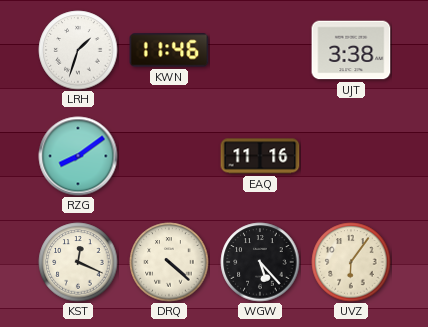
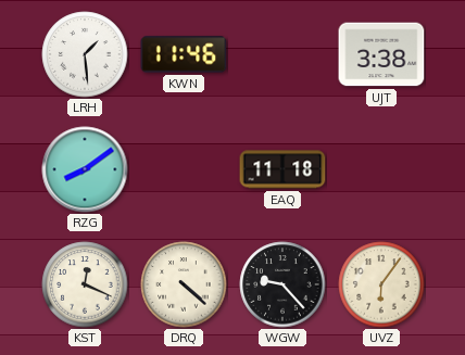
LRH: 1:33 -> 1:29
EAQ: 11:16 -> 11:18
WGW: 5:23 -> 9:23
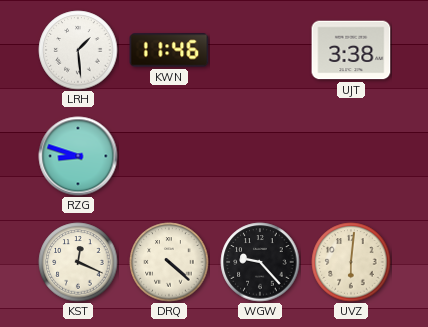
RZG: 8:09 -> 8:48
EAQ: 11:18 -> none
UVZ: 6:06 -> 6:01
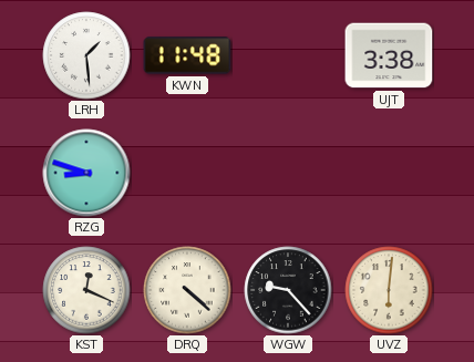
KWN: 11:46 -> 11:48
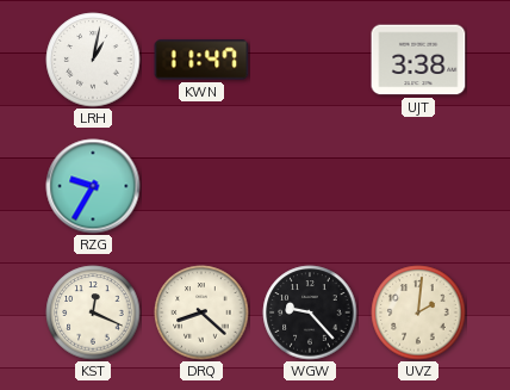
LRH: 1:29 -> 1:02
KWN: 11:48 -> 11:47
RZG: 8:48 -> 9:35
DRQ: 4:22 -> 8:22
UVZ: 6:01 -> 2:01
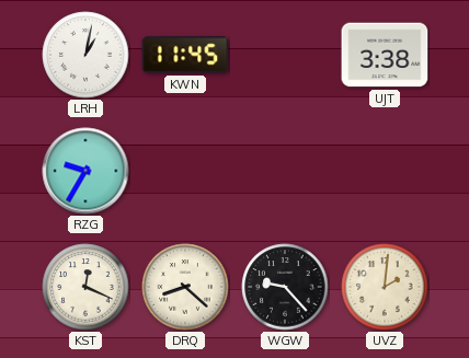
KWN: 11:47 -> 11:45
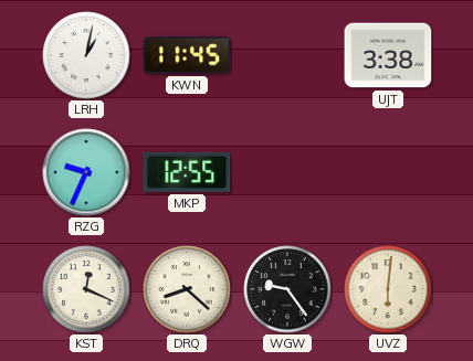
RZG: 9:35 -> 9:34
MKP: none -> 12:55
WGW: 9:23 -> 9:24
UVZ: 2:01 -> 6:01
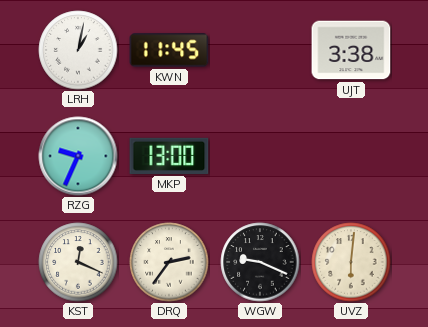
MKP: 12:55 -> 13:00
DRQ: 8:22 -> 2:36
WGW: 9:24 -> 9:19
